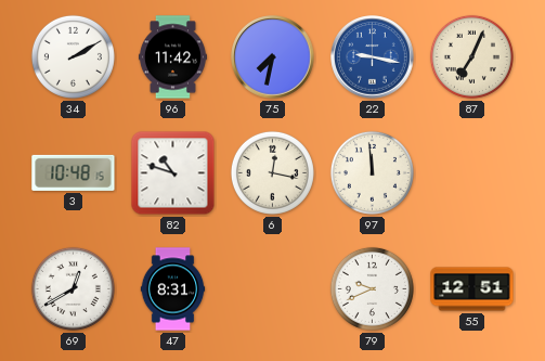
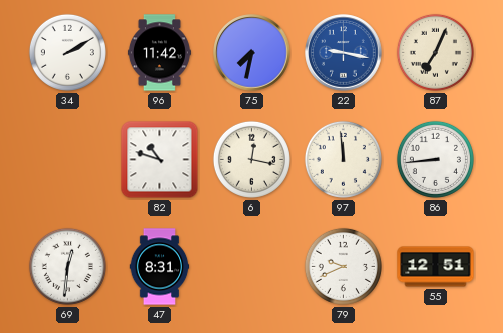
3: 10:48 -> none
86: none -> 8:44
69: 12:40 -> 12:31
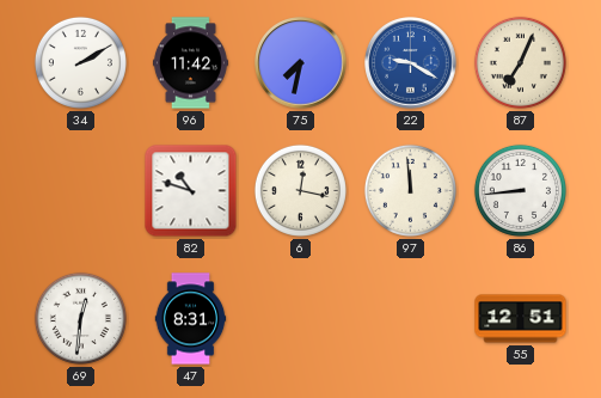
22: 9:17 -> 9:20
79: 9:41 -> none
